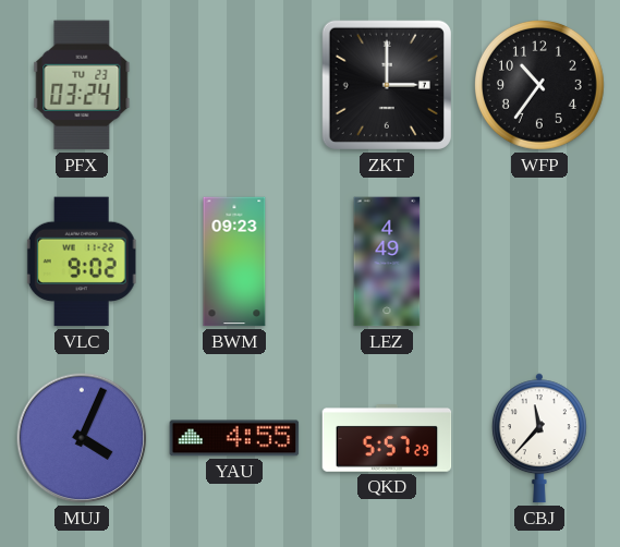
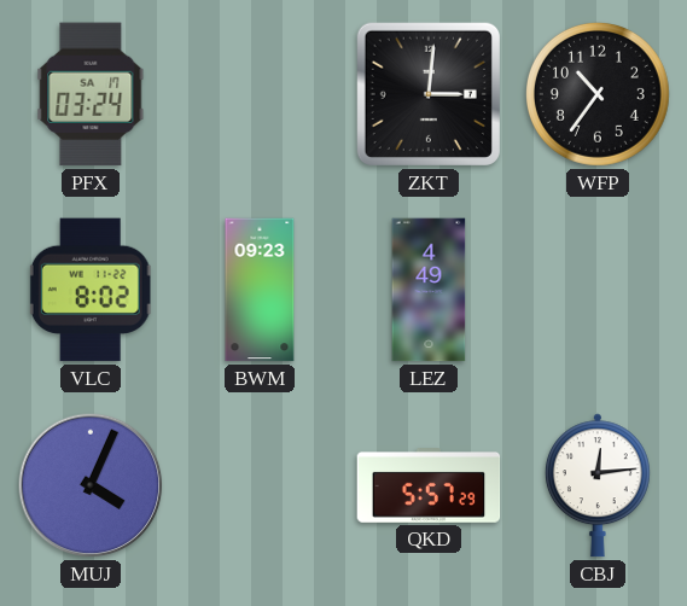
PFX date: TU 23 -> SA 17
ZKT: 3:00 -> 3:01
VLC: 9:02 -> 8:02
YAU: 4:55 -> none
CBJ: 11:37 -> 12:14
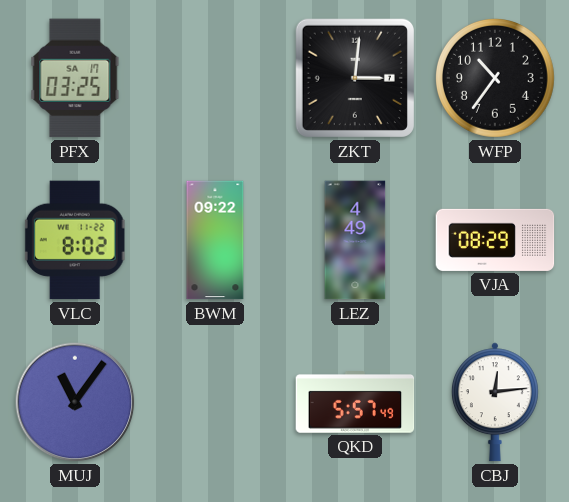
PFX: 03:24 -> 03:25
BWM: 09:23 -> 09:22
VJA: none -> 08:29
MUJ: 4:04 -> 11:06
QKD: 5:57:29 -> 5:57:49
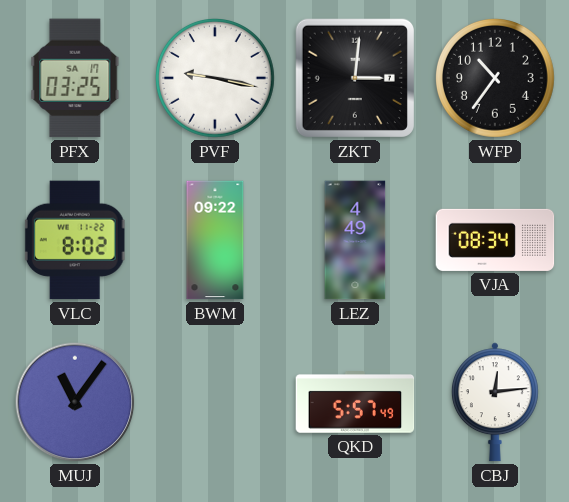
PVF: none -> 9:17
VJA: 08:29 -> 08:34
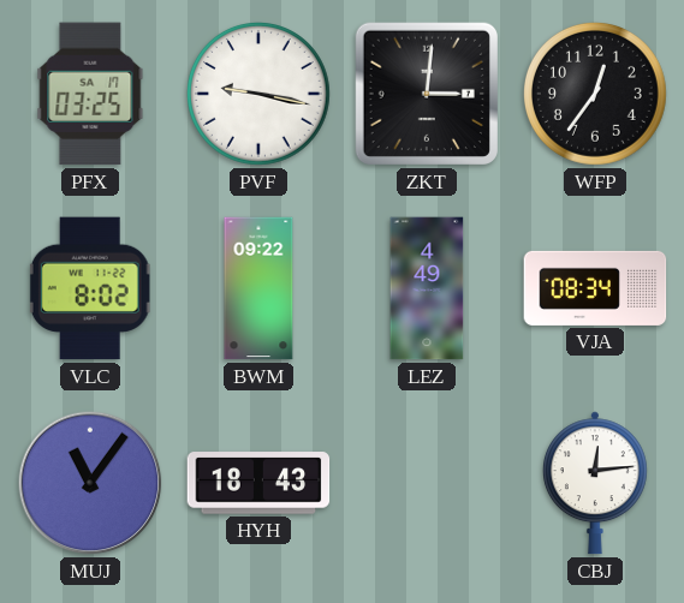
WFP: 10:36 -> 12:36
HYH: none -> 18:43
QKD: 5:57 -> none
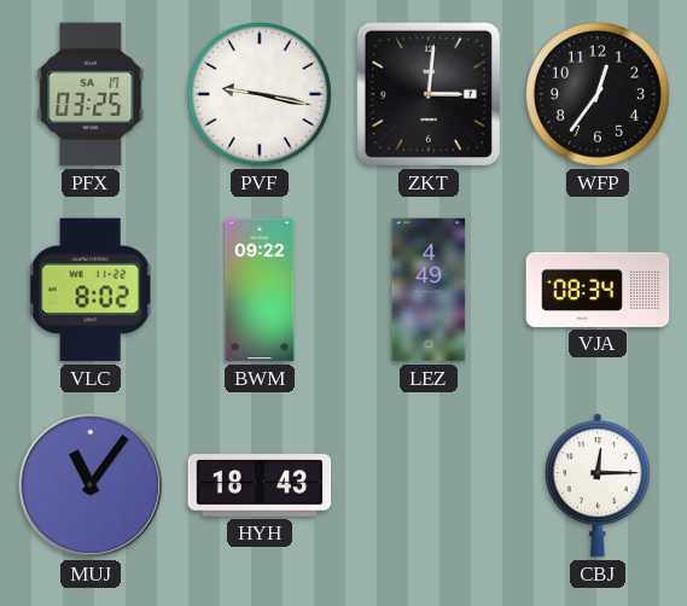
CBJ: 12:14 -> 12:15
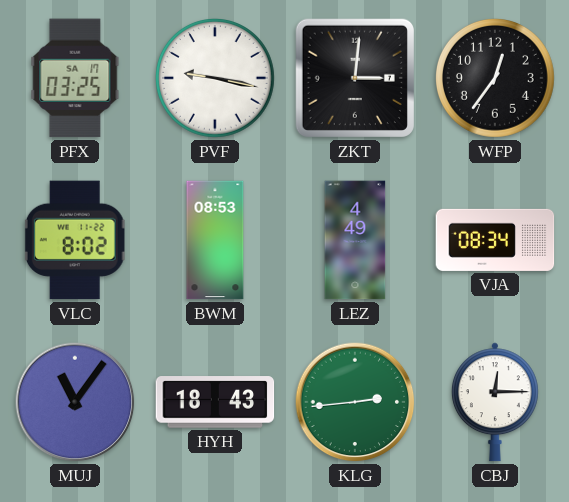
BWM: 09:22 -> 08:53
KLG: none -> 2:44
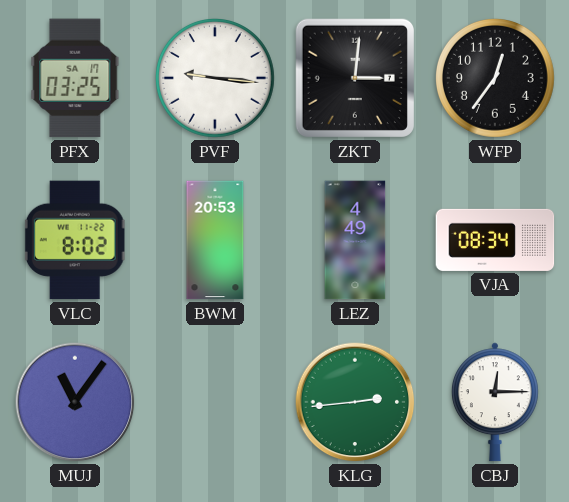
PVF: 9:17 -> 9:16
BWM: 08:53 -> 20:53
HYH: 18:43 -> none
